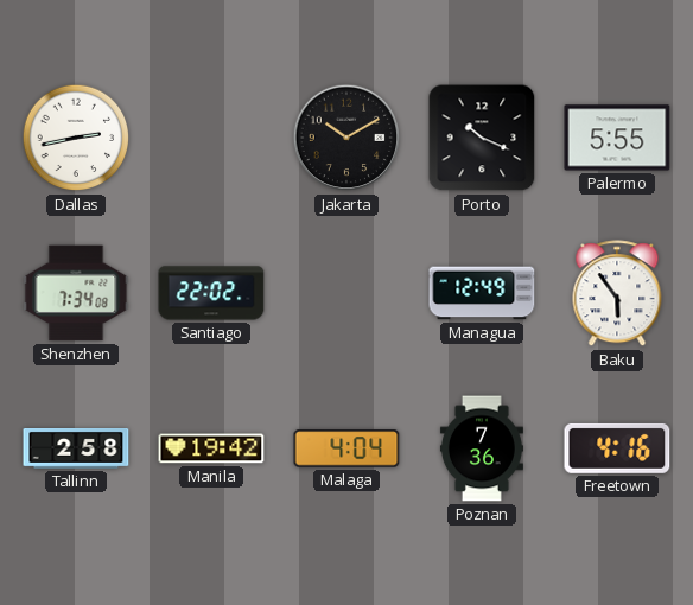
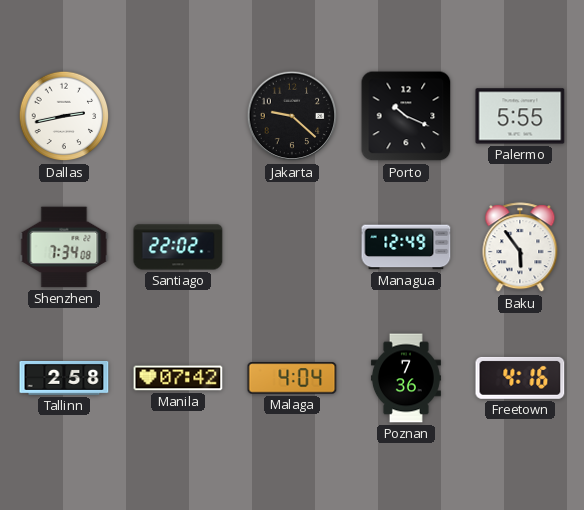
Jakarta: 10:10 -> 9:22
Manila: 19:42 -> 07:42
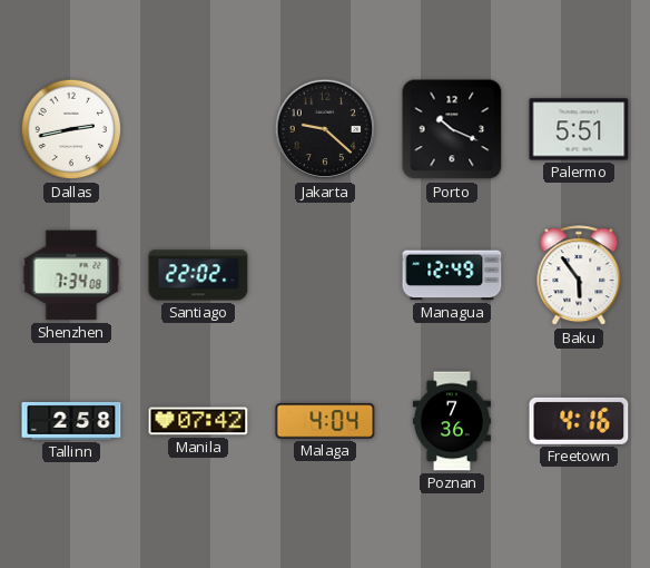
Palermo: 5:55 -> 5:51
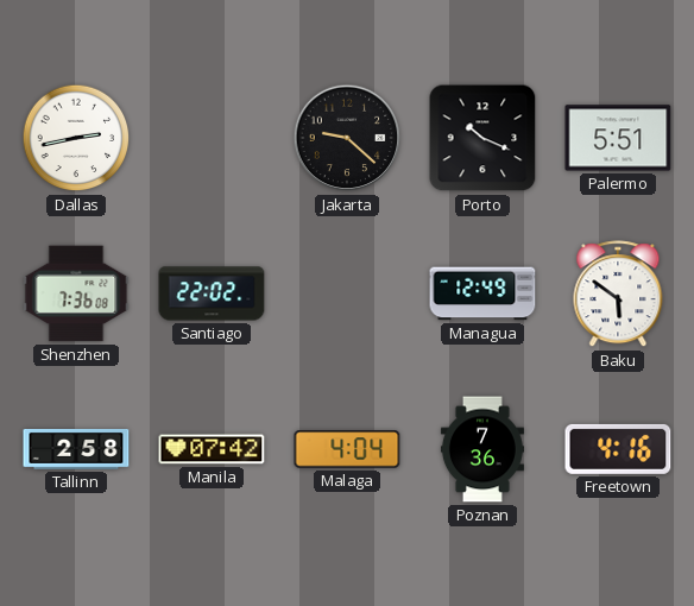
Shenzhen: 7:34 -> 7:36
Baku: 5:54 -> 5:51
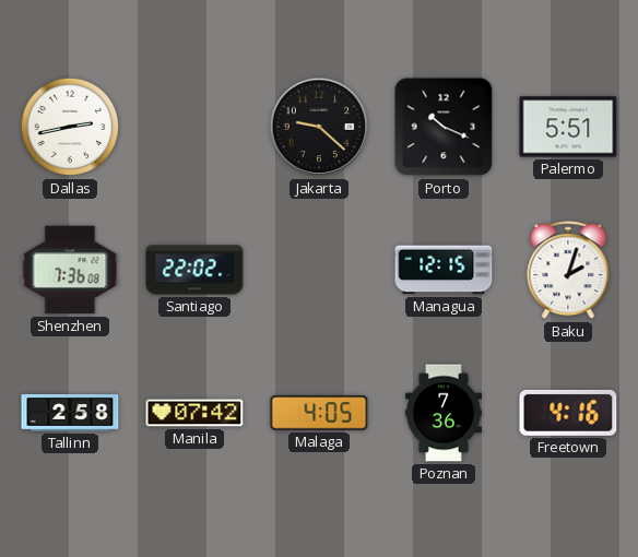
Managua: 12:49 -> 12:15
Baku: 5:51 -> 2:03
Malaga: 4:04 -> 4:05
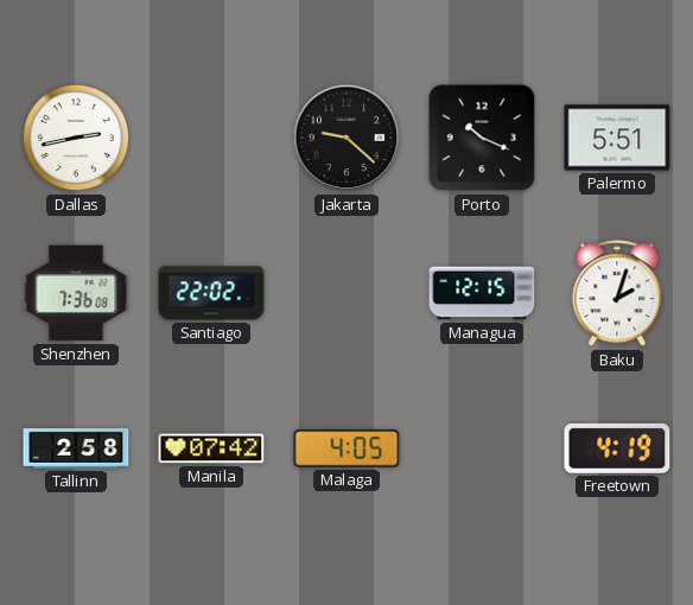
Poznan: 7:36 -> none
Freetown: 4:16 -> 4:19
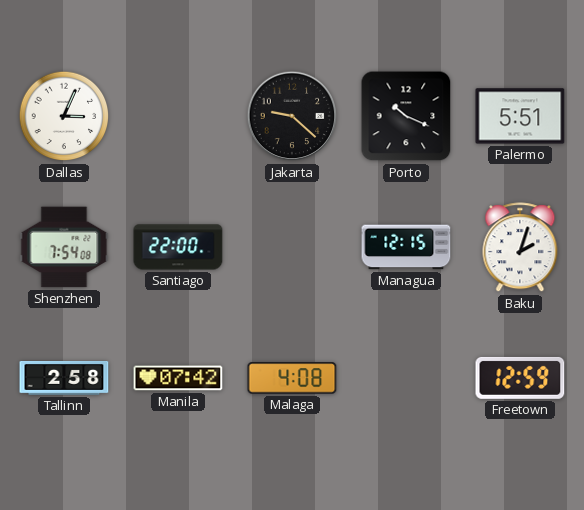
Dallas: 2:43 -> 3:04
Shenzhen: 7:36 -> 7:54
Santiago: 22:02 -> 22:00
Malaga: 4:05 -> 4:08
Freetown: 4:19 -> 12:59
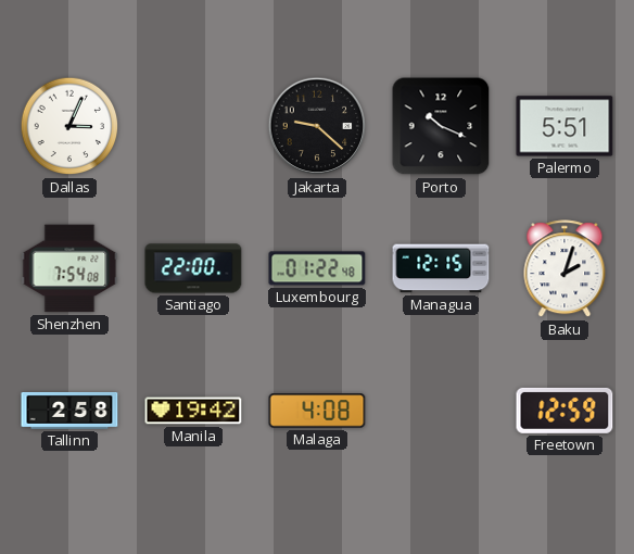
Luxembourg: none -> 01:22
Manila: 07:42 -> 19:42
